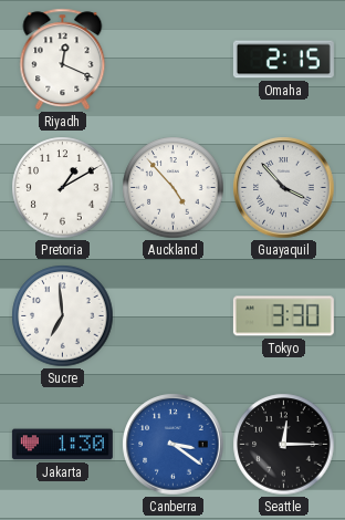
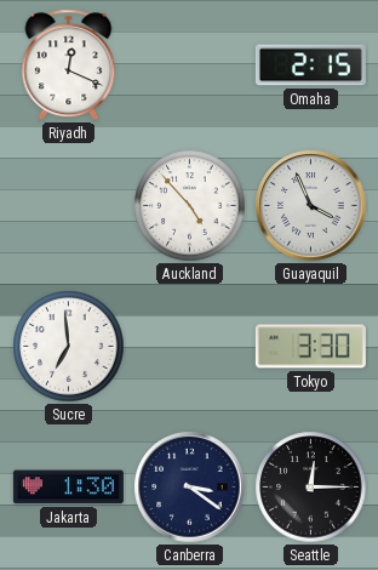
Pretoria: 1:10 -> none
Guayaquil: 3:53 -> 3:56
Canberra dial: blue -> navy
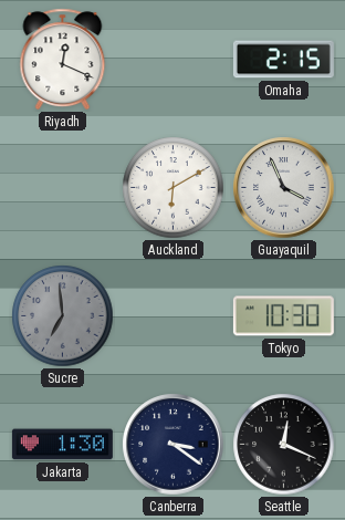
Auckland: 4:53 -> 6:10
Sucre dial: white -> grey
Tokyo: 3:30 -> 10:30
Seattle: 12:15 -> 12:19
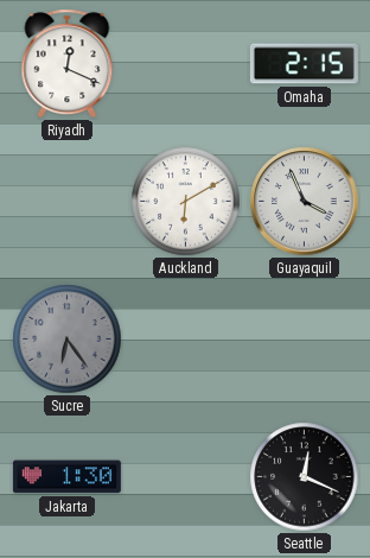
Sucre: 6:59 -> 6:24
Tokyo: 10:30 -> none
Canberra: 3:21 -> none
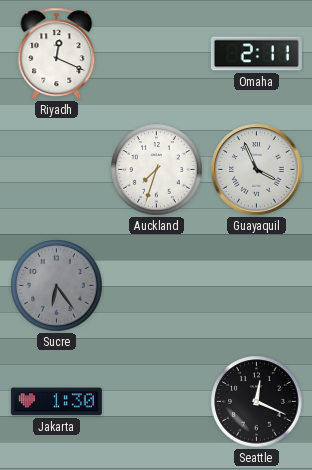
Omaha: 2:15 -> 2:11
Auckland: 6:10 -> 7:33
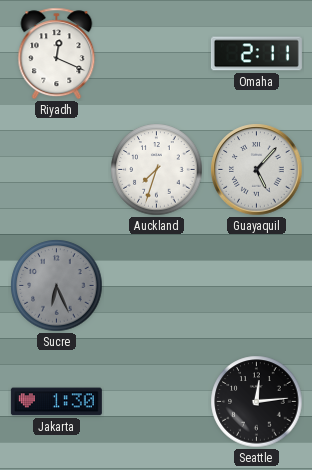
Guayaquil: 3:56 -> 5:07
Sucre: 6:24 -> 6:26
Seattle: 12:19 -> 12:14
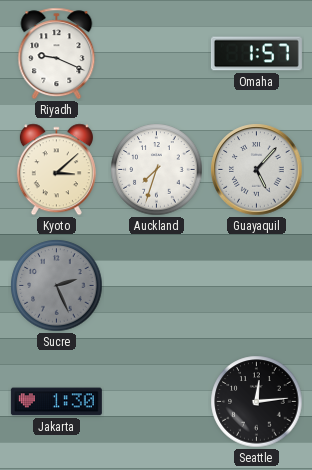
Riyadh: 12:19 -> 9:19
Omaha: 2:11 -> 1:57
Kyoto: none -> 3:08
Sucre: 6:26 -> 2:26
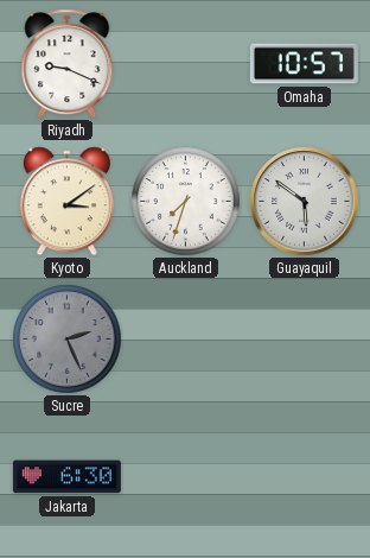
Omaha: 1:57 -> 10:57
Kyoto: 3:08 -> 3:09
Guayaquil: 5:07 -> 5:51
Jakarta: 1:30 -> 6:30
Seattle: 12:14 -> none
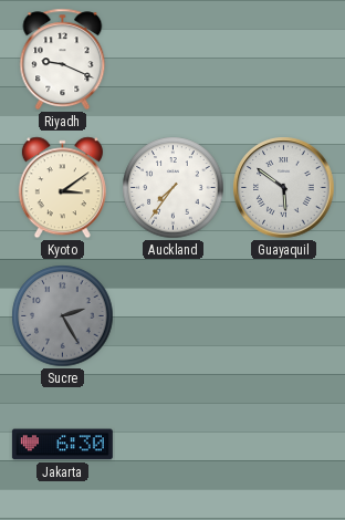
Omaha: 10:57 -> none
Auckland: 7:33 -> 7:36
Sucre: 2:26 -> 2:25
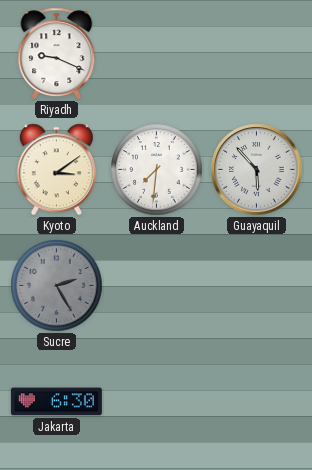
Auckland: 7:36 -> 7:31
Guayaquil: 5:51 -> 5:53
